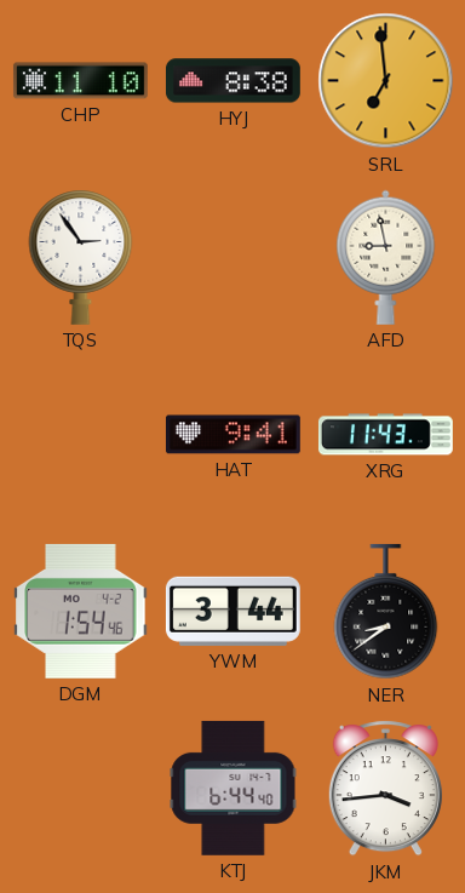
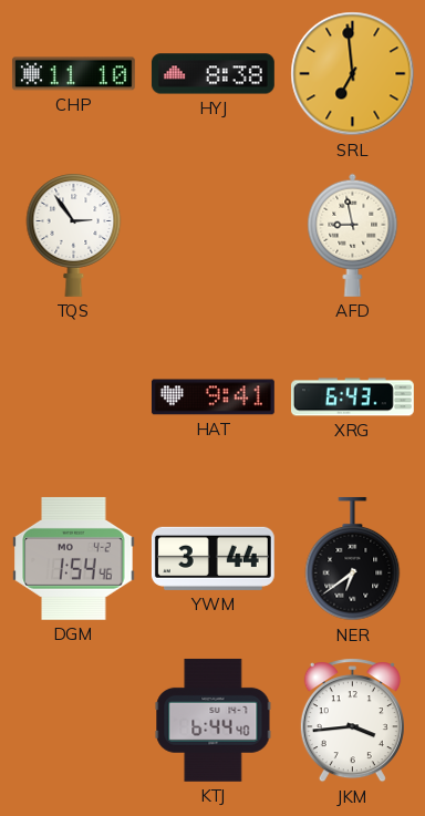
XRG: 11:43 -> 6:43
NER: 8:39 -> 6:39
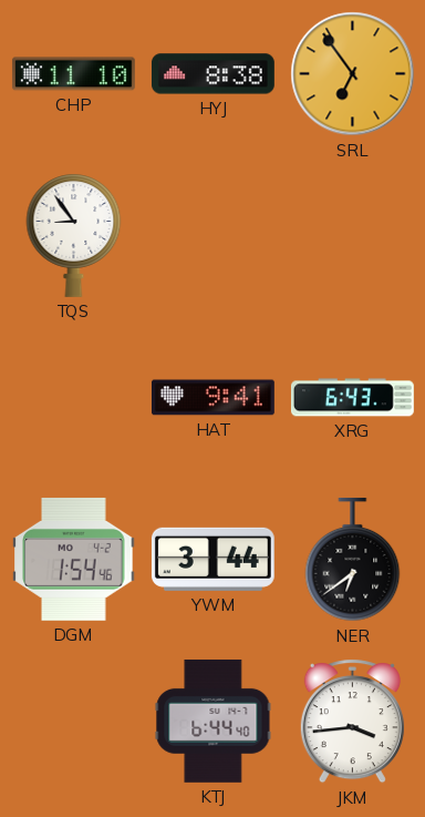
SRL: 6:59 -> 6:54
TQS: 2:54 -> 8:54
AFD: 8:58 -> none
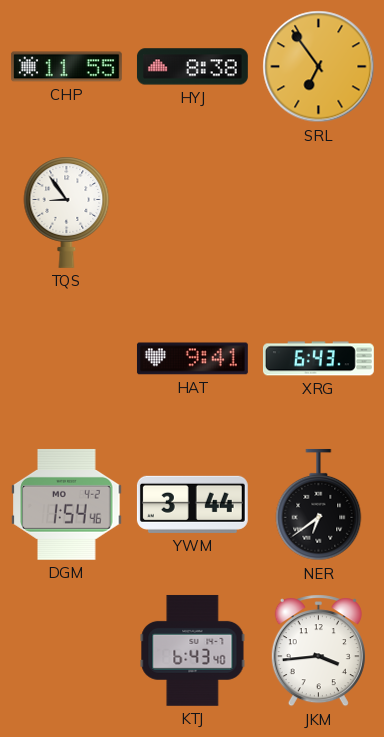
CHP: 11:10 -> 11:55
KTJ: 6:44 -> 6:43
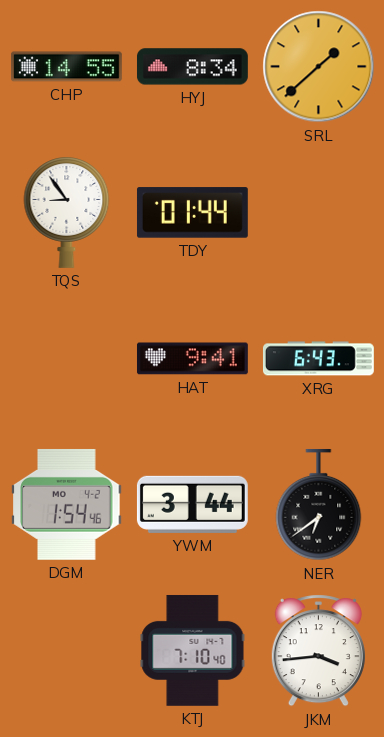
CHP: 11:55 -> 14:55
HYJ: 8:38 -> 8:34
SRL: 6:54 -> 1:38
TDY: none -> 01:44
KTJ: 6:43 -> 7:10
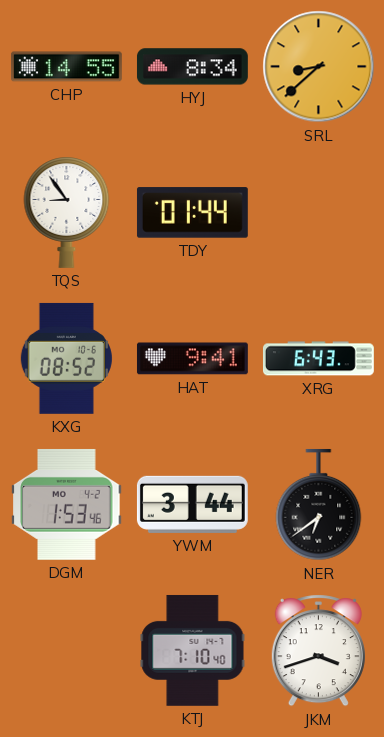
SRL: 1:38 -> 8:38
KXG: none -> 08:52
DGM: 1:54 -> 1:53
JKM: 3:44 -> 3:42
